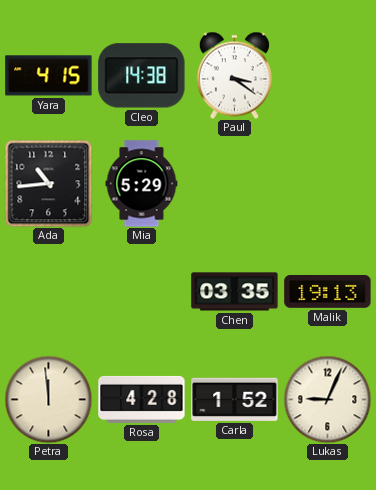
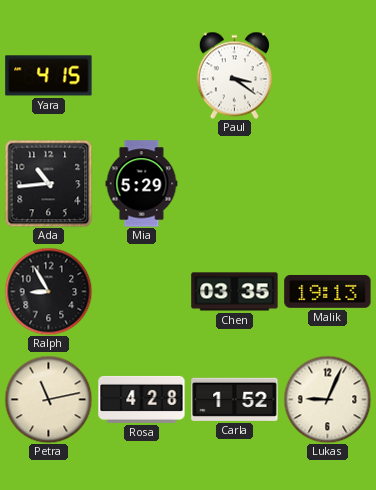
Cleo: 14:38 -> none
Ralph: none -> 8:55
Petra: 11:59 -> 11:13
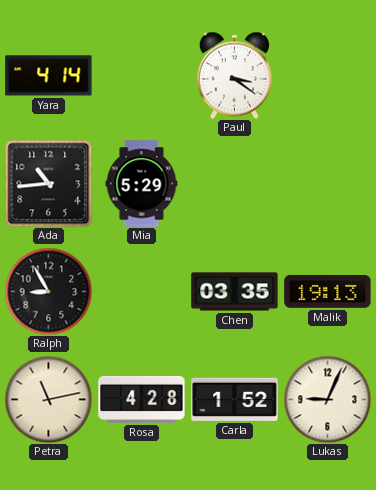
Yara: 4:15 -> 4:14
